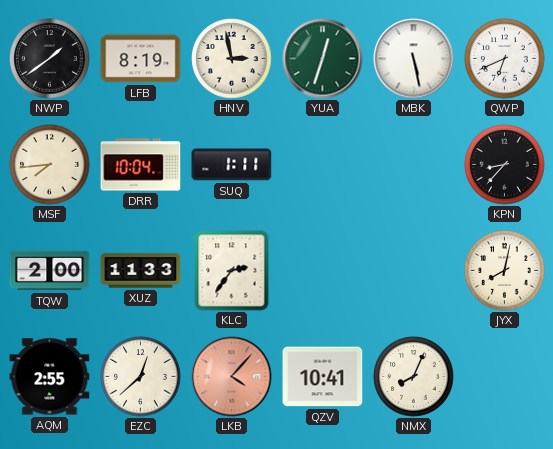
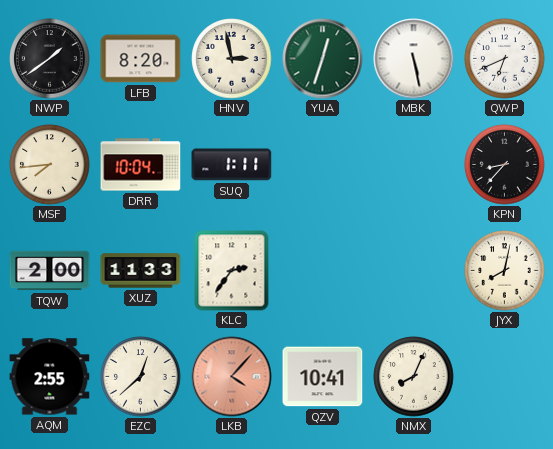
LFB: 8:19 -> 8:20
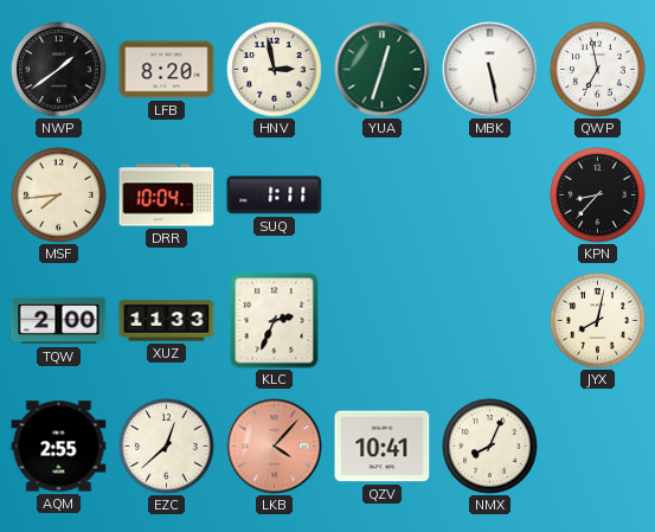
QWP: 6:41 -> 6:58
KLC: 2:36 -> 2:34
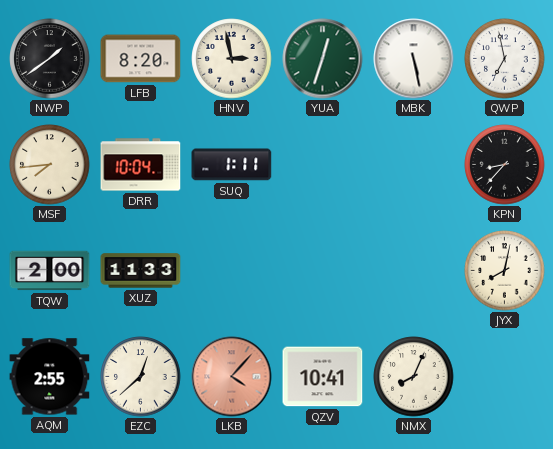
KLC: 2:34 -> none
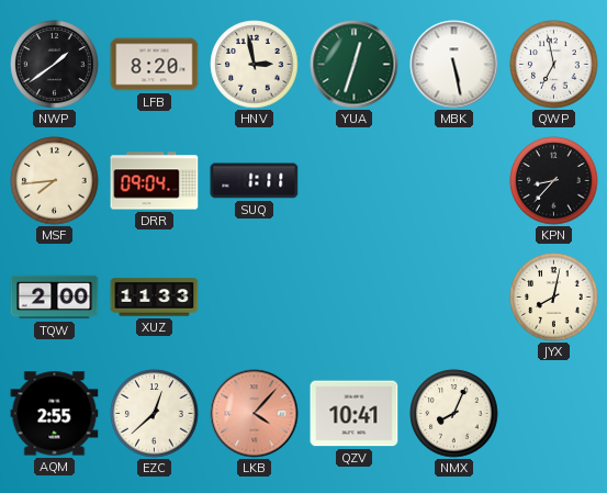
DRR: 10:04 -> 09:04
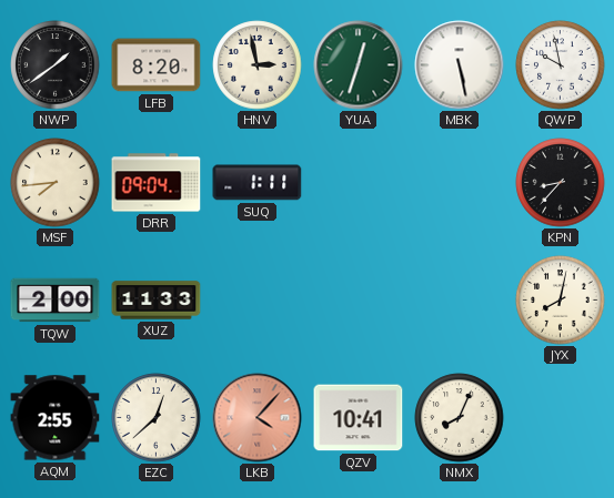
QWP: 6:58 -> 9:58
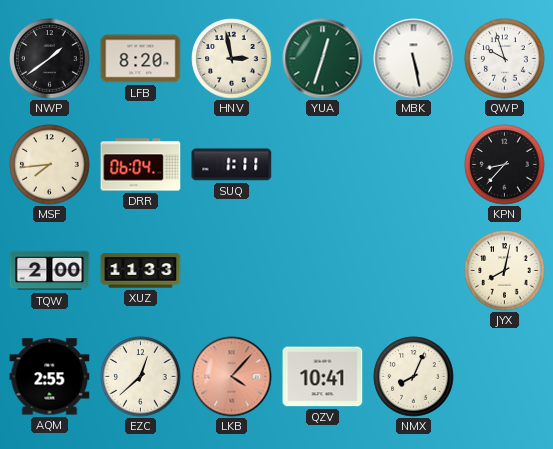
QWP: 9:58 -> 9:57
DRR: 09:04 -> 06:04
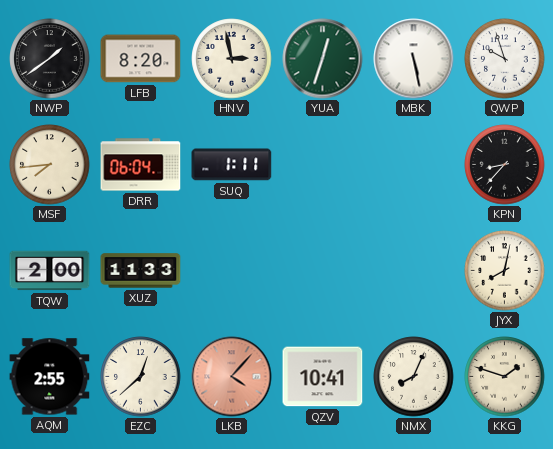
KKG: none -> 1:48
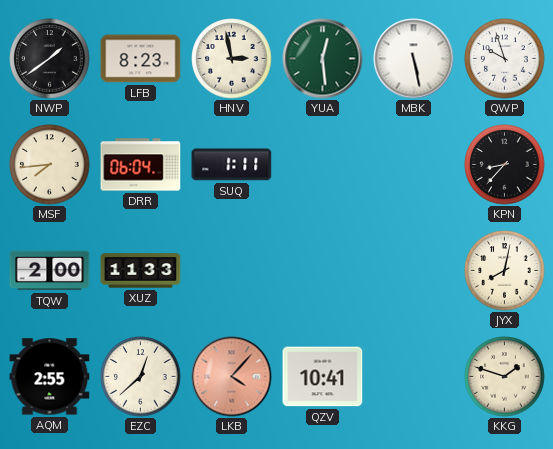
LFB: 8:20 -> 8:23
YUA: 12:33 -> 12:29
NMX: 8:04 -> none
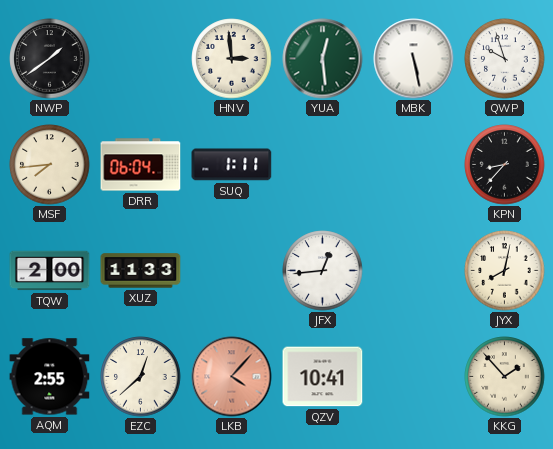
LFB: 8:23 -> none
HNV: 2:58 -> 2:59
JFX: none -> 12:44
KKG: 1:48 -> 1:53
